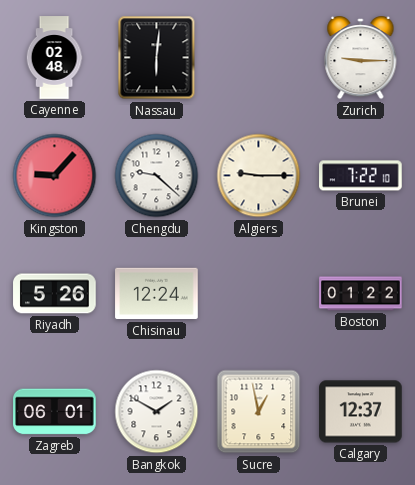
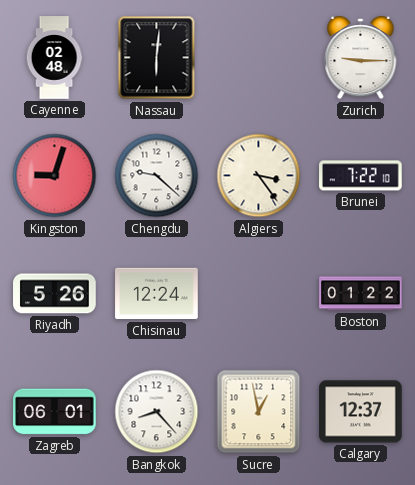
Kingston: 9:07 -> 9:03
Algiers: 9:15 -> 3:24
Bangkok: 1:50 -> 8:23
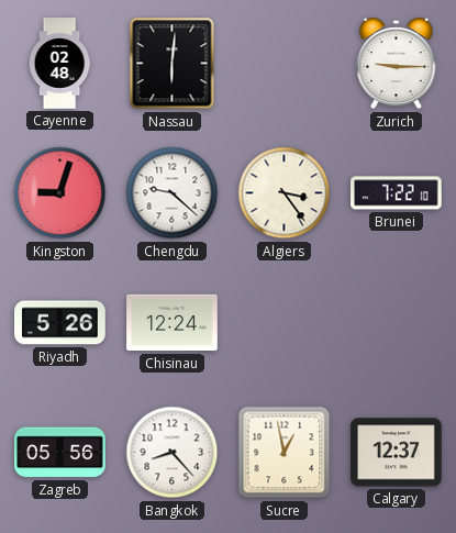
Boston: 01:22 -> none
Zagreb: 06:01 -> 05:56
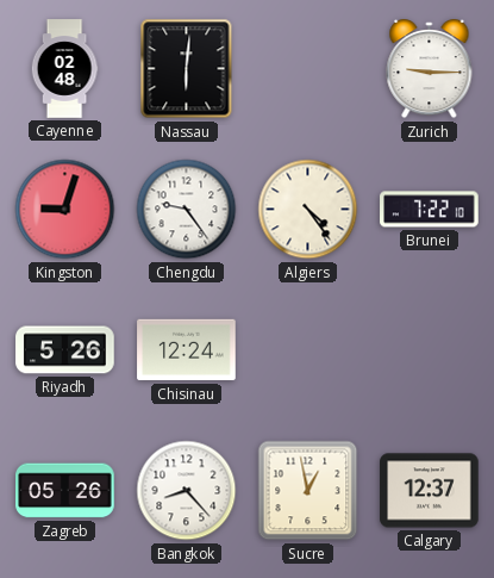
Chengdu: 9:22 -> 9:24
Algiers: 3:24 -> 4:24
Zagreb: 05:56 -> 05:26
